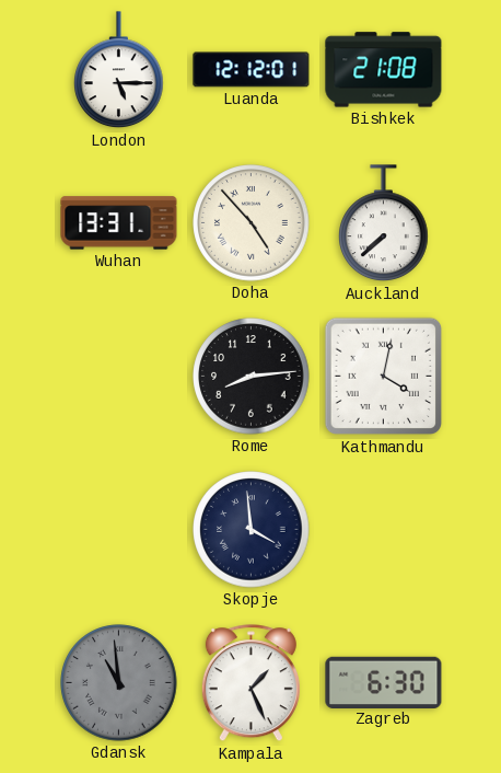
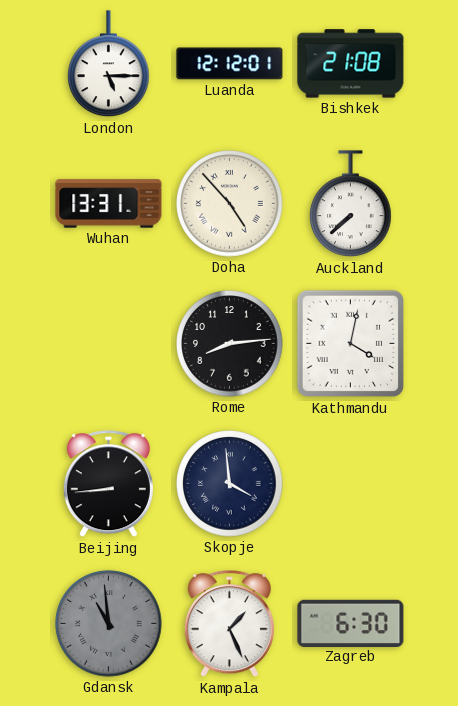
Beijing: none -> 8:44
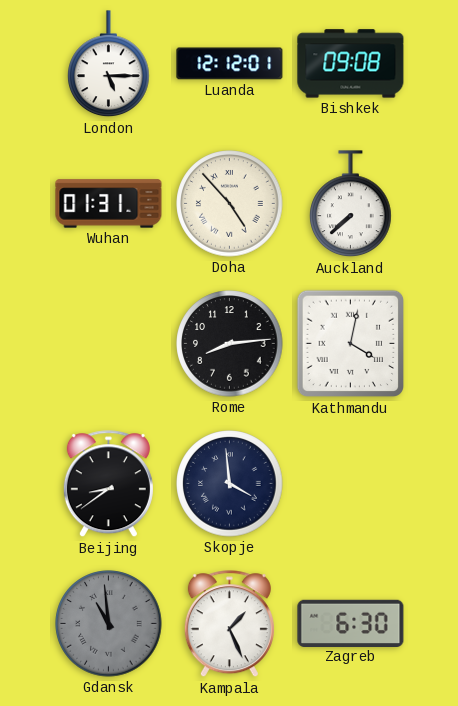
Bishkek: 21:08 -> 09:08
Wuhan: 13:31 -> 01:31
Beijing: 8:44 -> 8:39
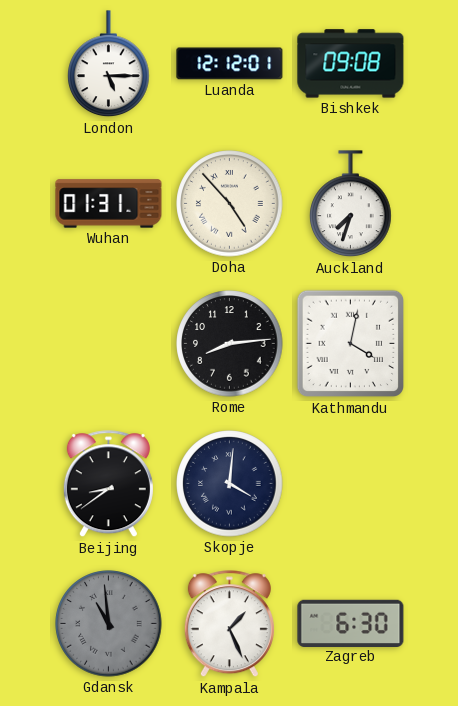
Auckland: 7:38 -> 7:33
Skopje: 3:59 -> 4:01
